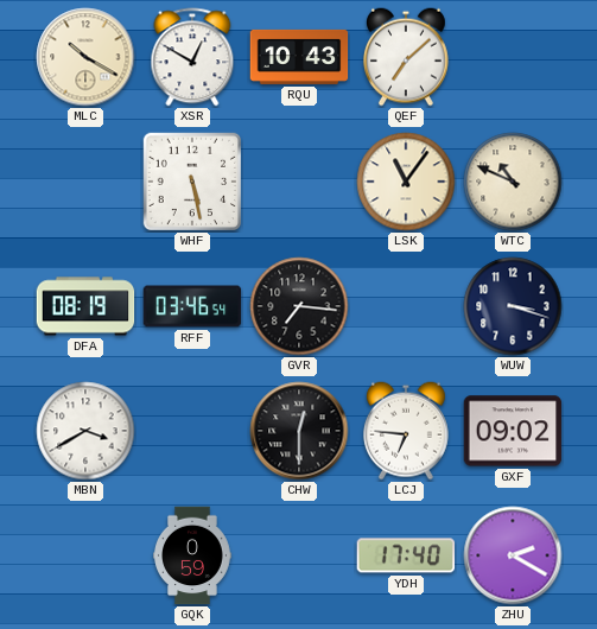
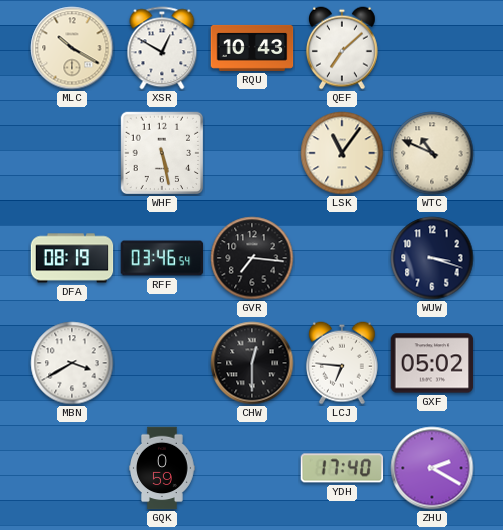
GXF: 09:02 -> 05:02
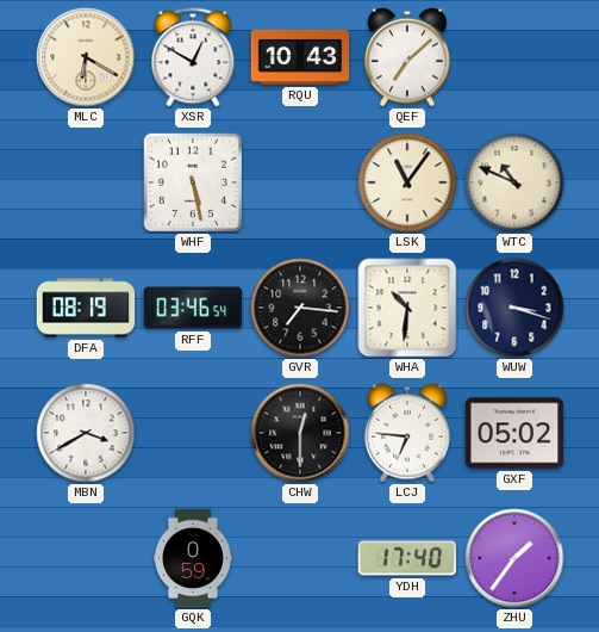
MLC: 10:20 -> 6:20
WHA: none -> 10:31
ZHU: 2:20 -> 1:36
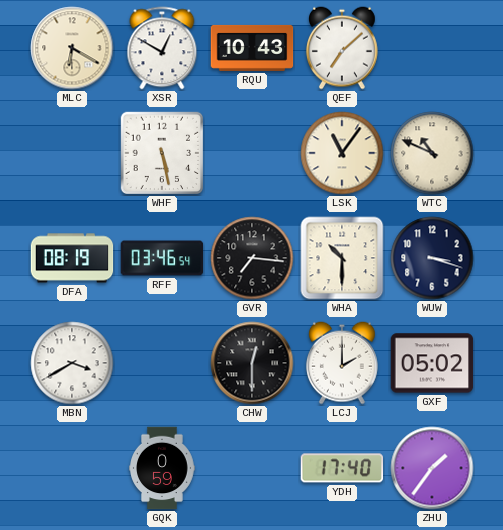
WHA: 10:31 -> 10:30
LCJ: 6:46 -> 2:00
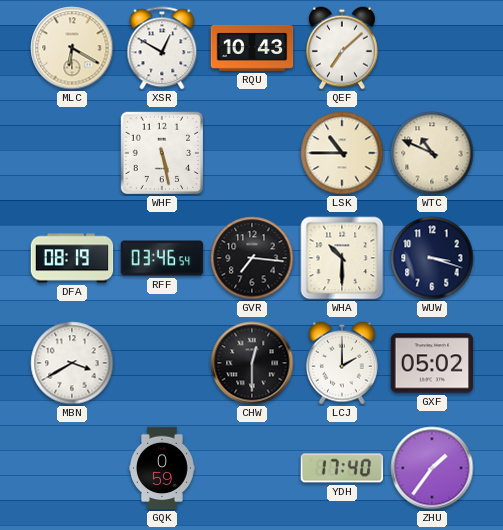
LSK: 11:06 -> 10:45
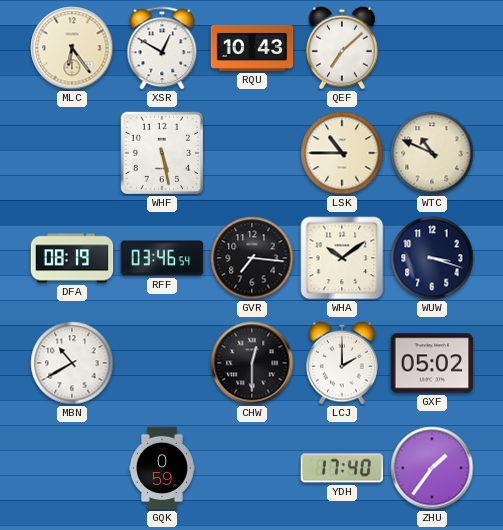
MLC: 6:20 -> 6:24
WHA: 10:30 -> 10:09
MBN: 3:40 -> 10:40
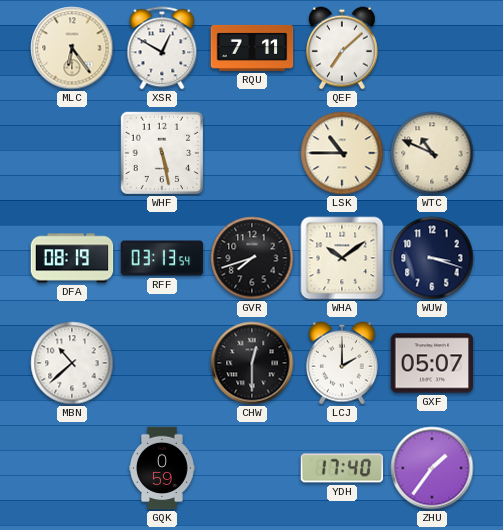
RQU: 10:43 -> 7:11
RFF: 03:46 -> 03:13
GVR: 7:16 -> 7:42
MBN: 10:40 -> 10:38
GXF: 05:02 -> 05:07
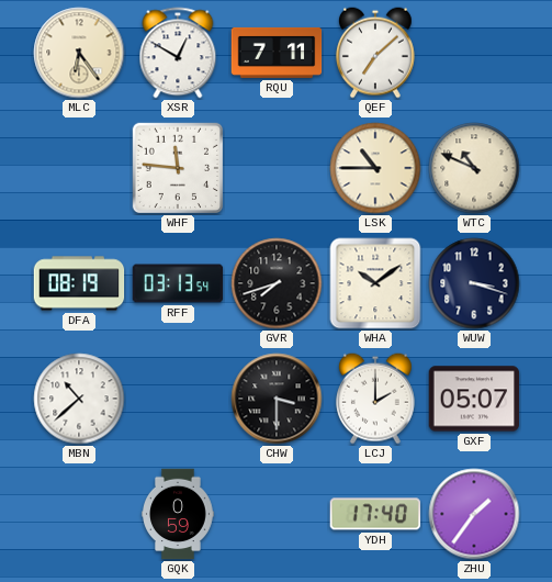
WHF: 5:28 -> 11:46
CHW: 12:30 -> 3:30
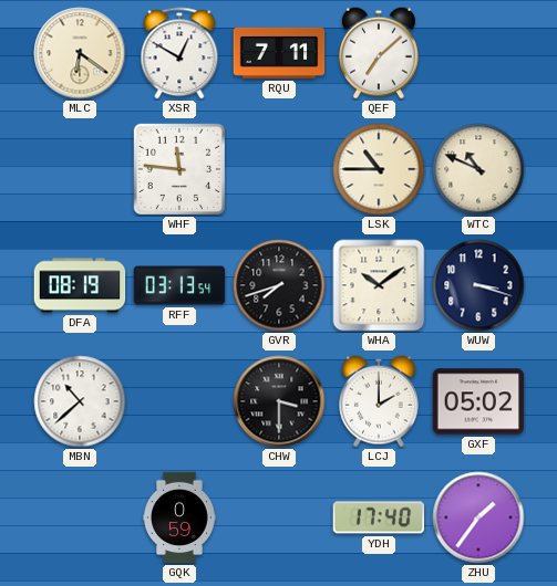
MLC: 6:24 -> 6:21
GXF: 05:07 -> 05:02
